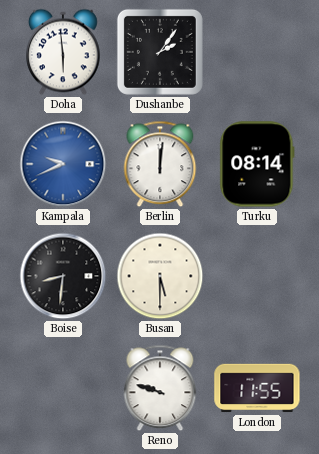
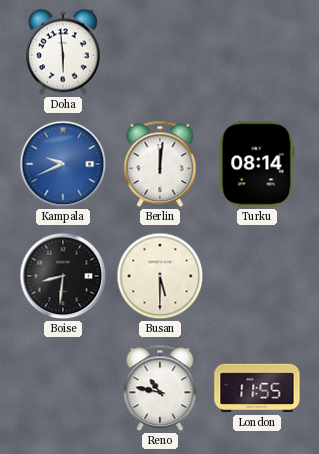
Dushanbe: 2:06 -> none
Reno: 9:48 -> 10:47
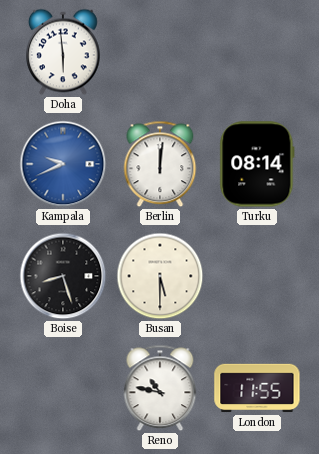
Boise: 8:31 -> 8:27
